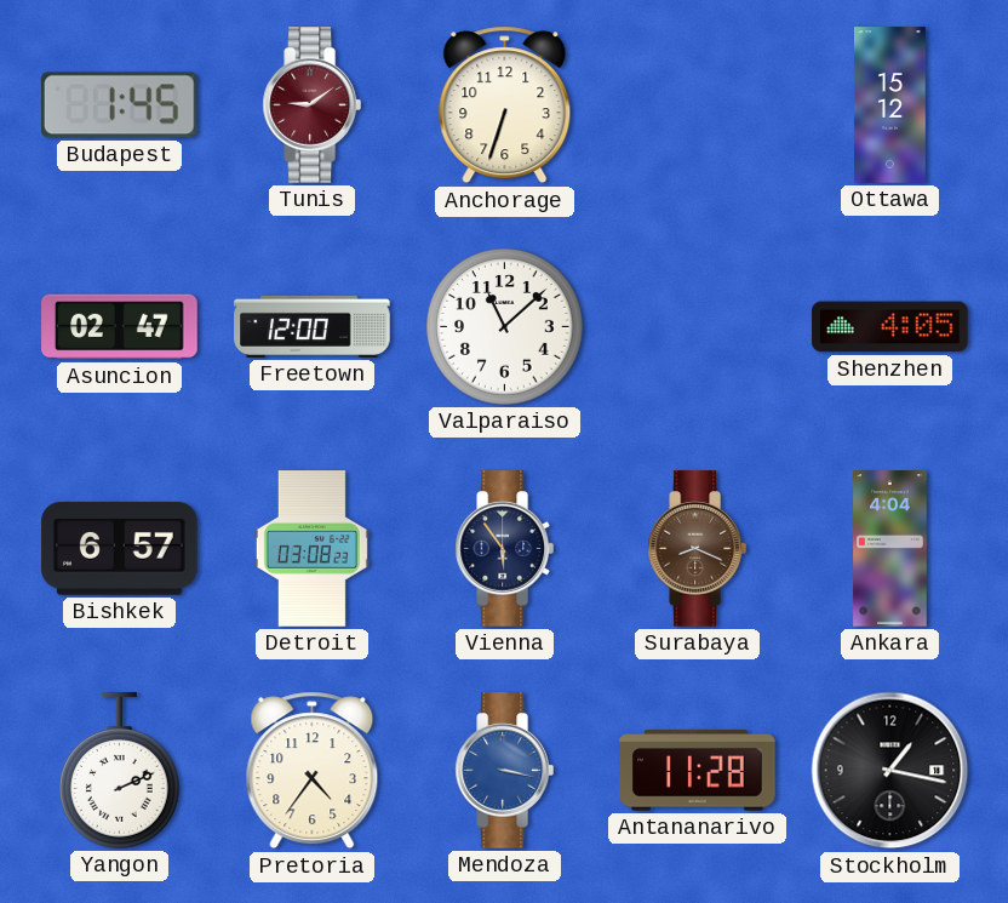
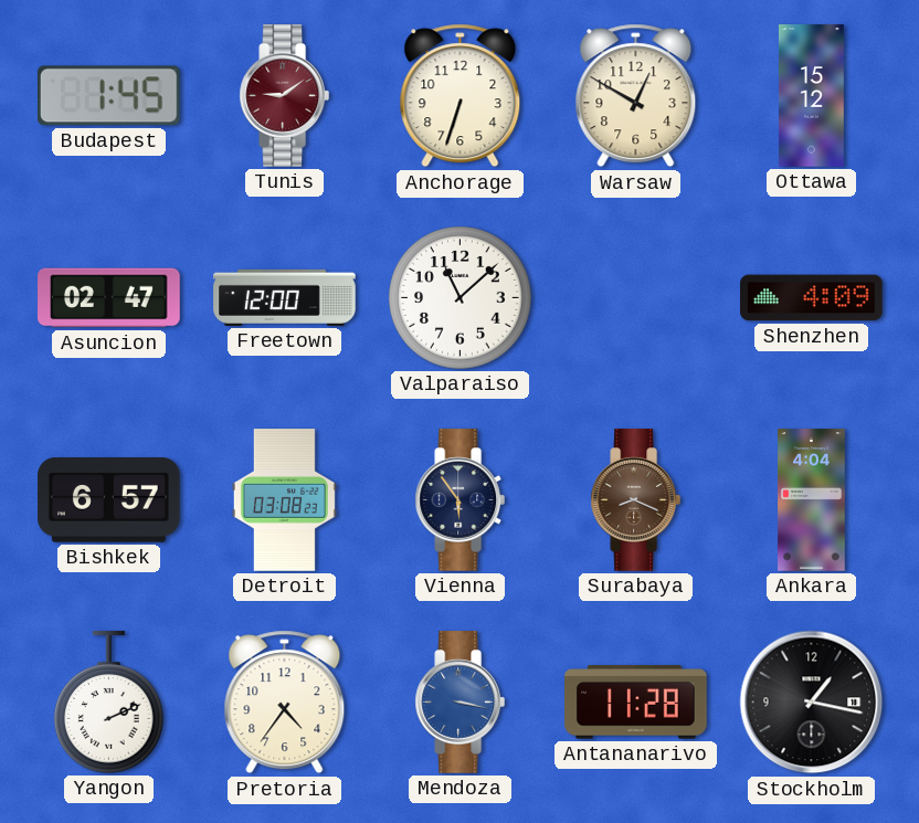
Warsaw: none -> 12:50
Shenzhen: 4:05 -> 4:09
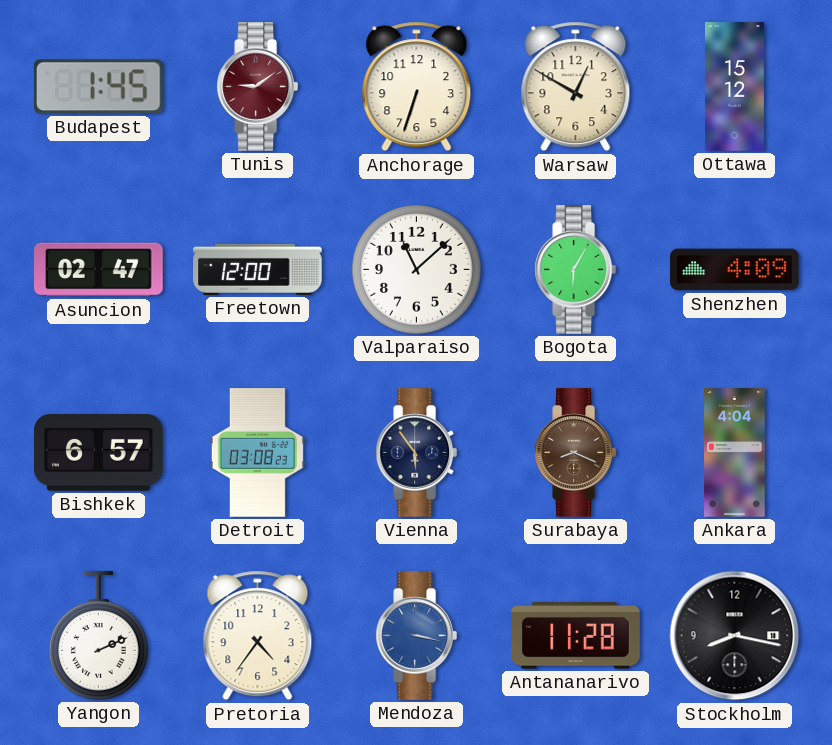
Bogota: none -> 6:05
Stockholm: 1:17 -> 8:17
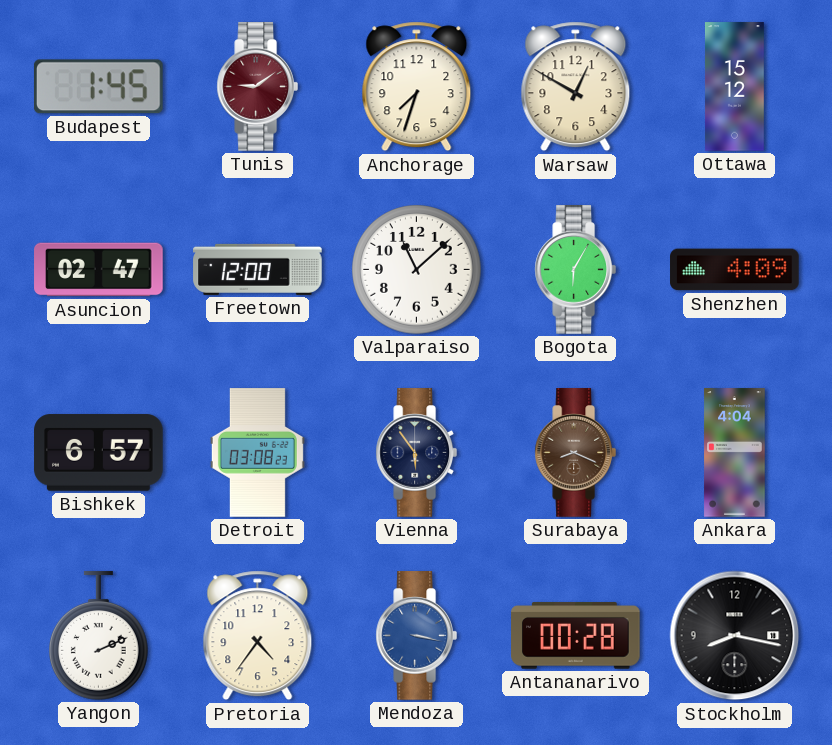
Anchorage: 6:33 -> 7:33
Antananarivo: 11:28 -> 00:28
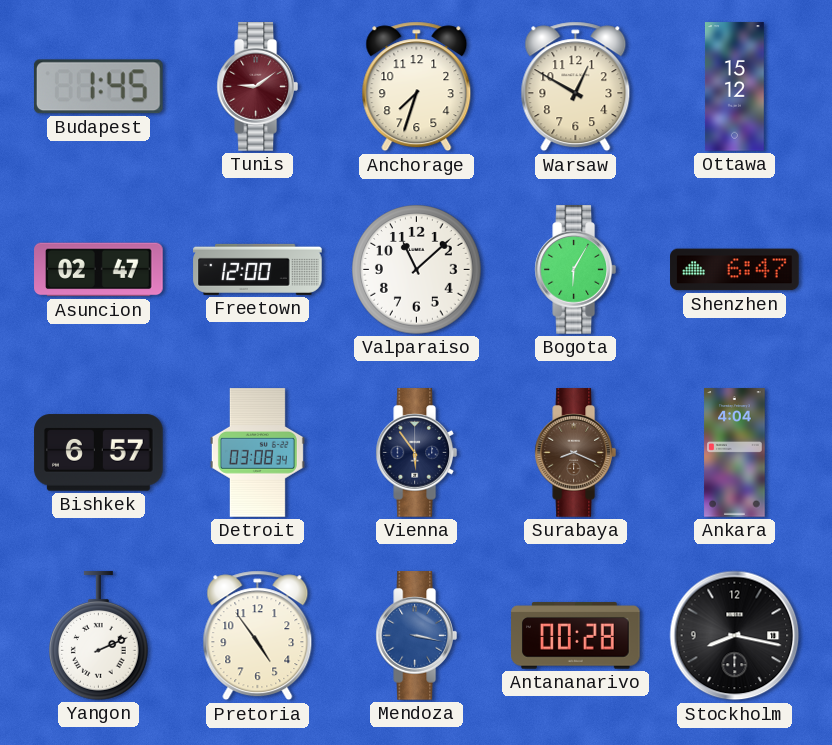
Shenzhen: 4:09 -> 6:47
Detroit: 03:08:23 -> 03:08:34
Pretoria: 4:36 -> 4:54
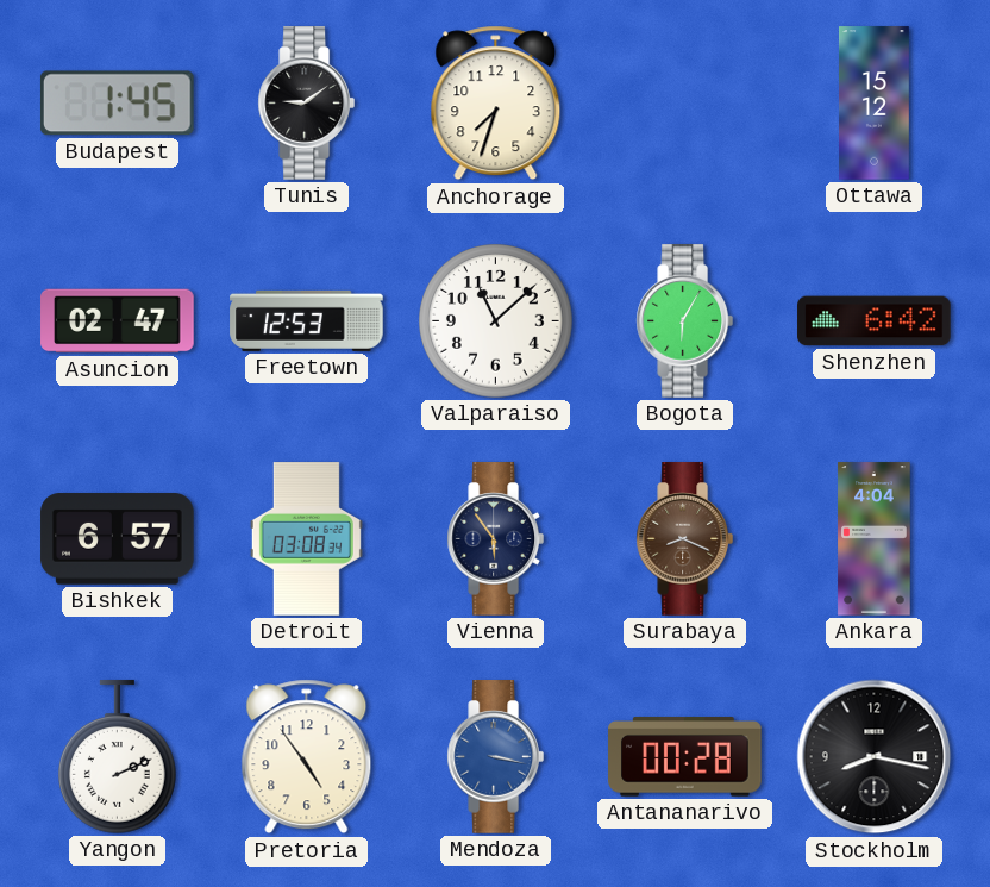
Tunis dial: burgundy -> black
Warsaw: 12:50 -> none
Freetown: 12:00 -> 12:53
Shenzhen: 6:47 -> 6:42
